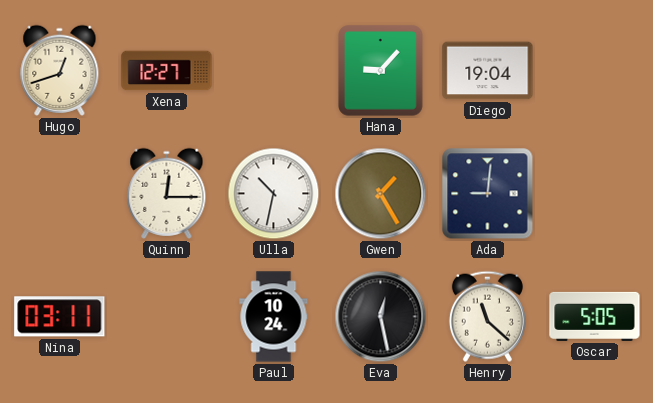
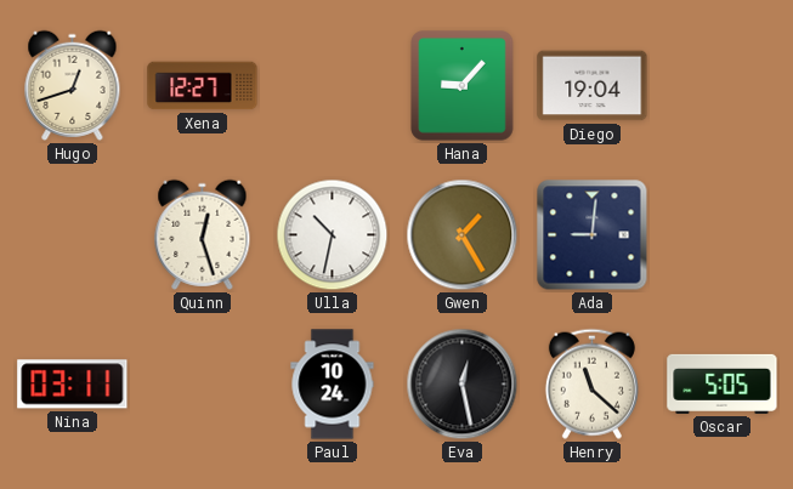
Quinn: 12:15 -> 12:27
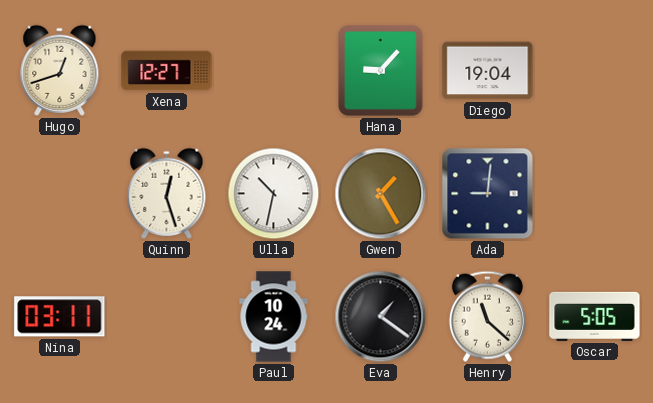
Eva: 12:28 -> 1:21
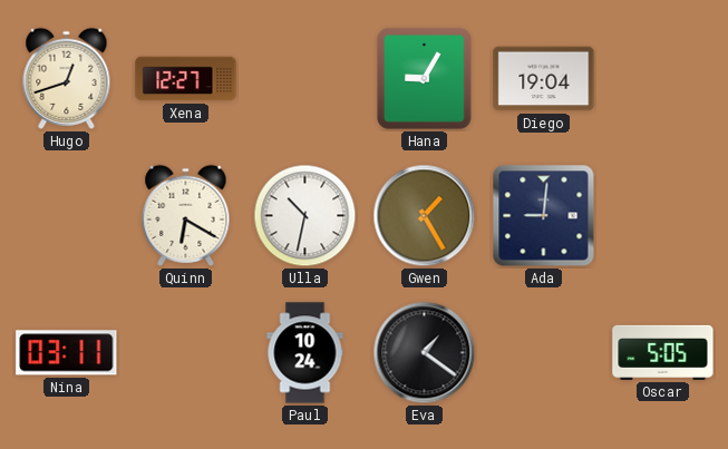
Hana: 9:07 -> 9:05
Quinn: 12:27 -> 6:20
Henry: 11:22 -> none
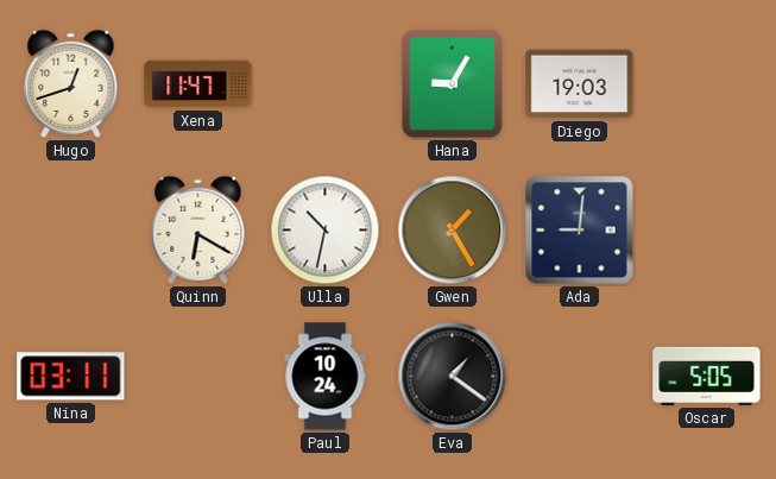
Xena: 12:27 -> 11:47
Diego: 19:04 -> 19:03
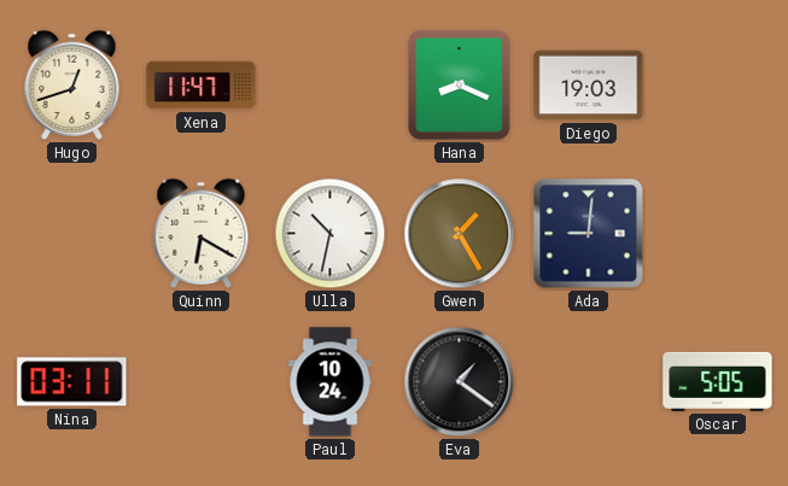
Hana: 9:05 -> 8:19
